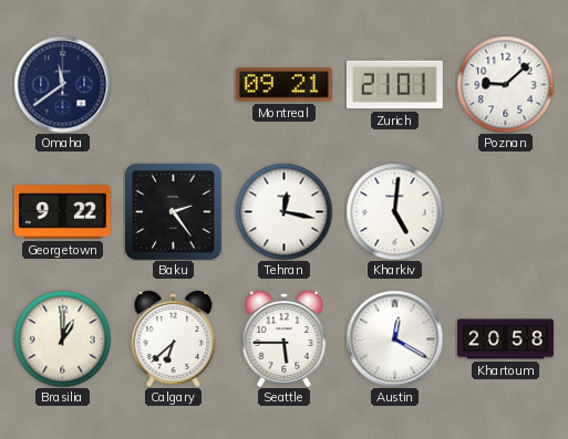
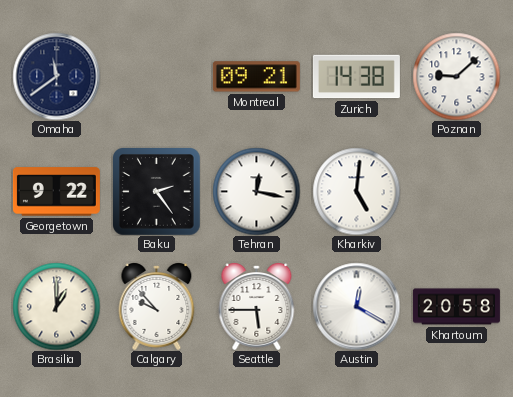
Zurich: 21:01 -> 14:38
Calgary: 6:38 -> 9:53
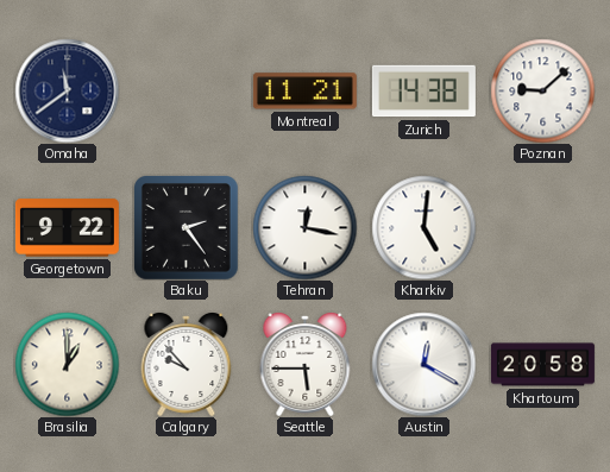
Montreal: 09:21 -> 11:21
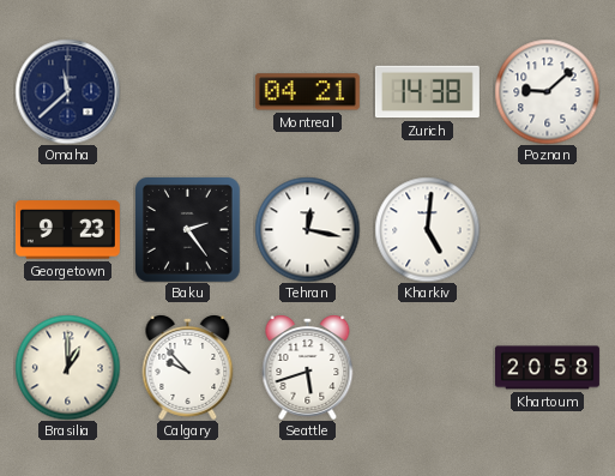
Omaha: 11:39 -> 11:38
Montreal: 11:21 -> 04:21
Georgetown: 9:22 -> 9:23
Seattle: 5:45 -> 5:42
Austin: 12:20 -> none
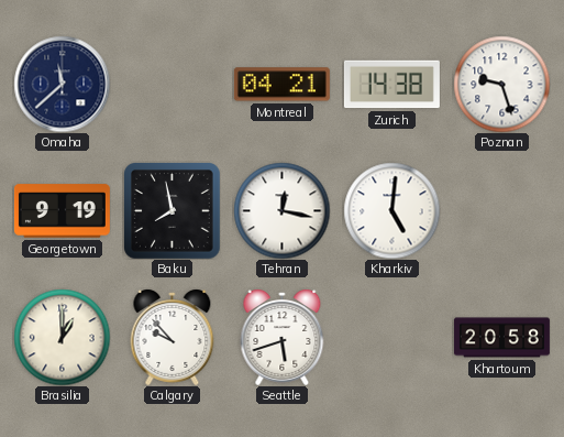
Poznan: 9:08 -> 9:27
Georgetown: 9:23 -> 9:19
Baku: 2:24 -> 7:58
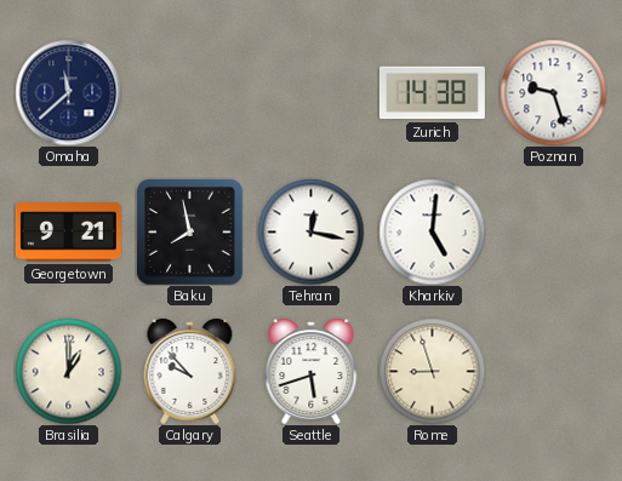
Montreal: 04:21 -> none
Georgetown: 9:19 -> 9:21
Rome: none -> 8:57
Khartoum: 20:58 -> none
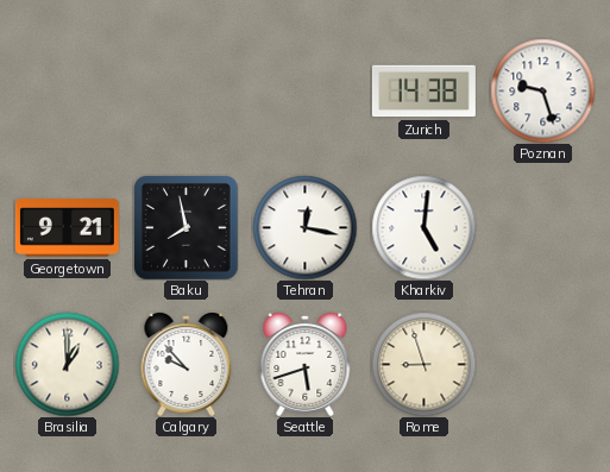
Omaha: 11:38 -> none
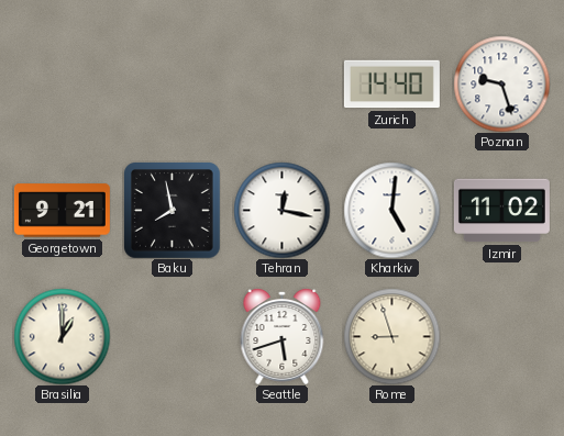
Zurich: 14:38 -> 14:40
Izmir: none -> 11:02
Calgary: 9:53 -> none
